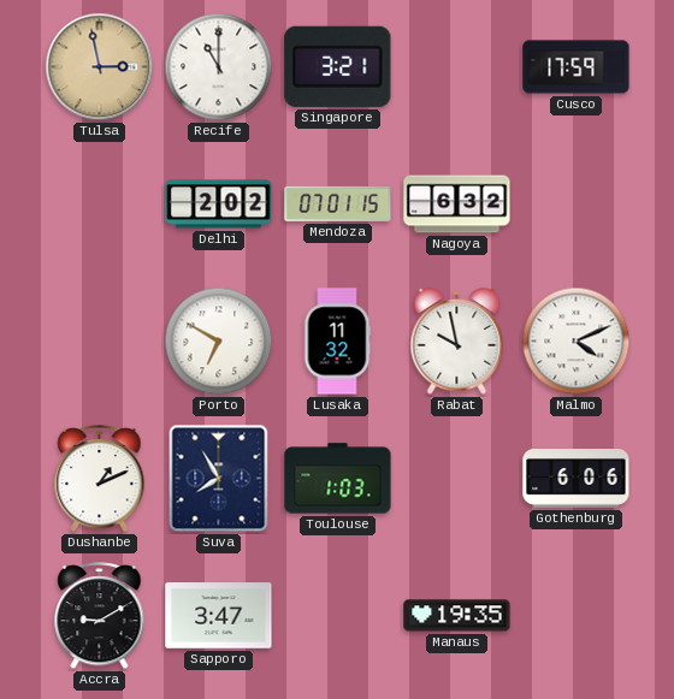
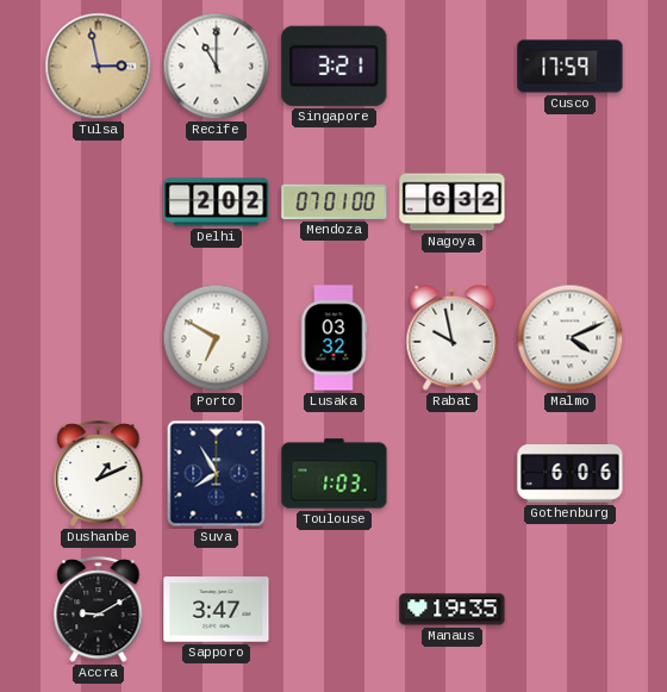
Mendoza: 07:01:15 -> 07:01:00
Lusaka: 11:32 -> 03:32
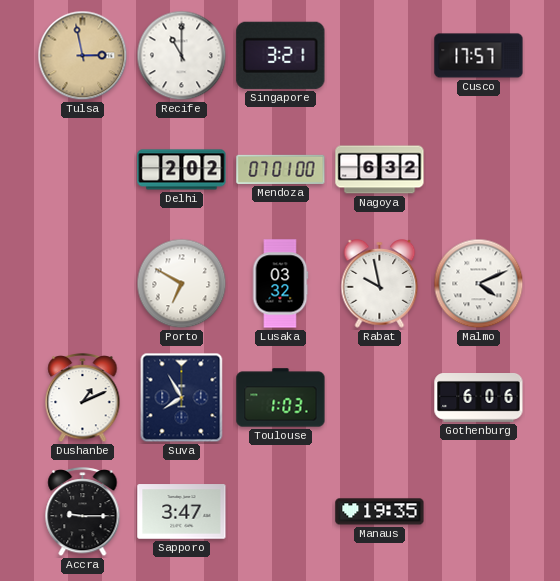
Cusco: 17:59 -> 17:57
Accra: 9:10 -> 9:15
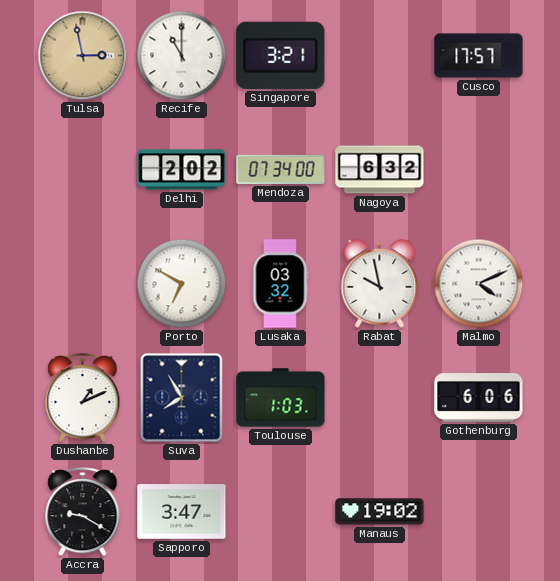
Mendoza: 07:01 -> 07:34
Accra: 9:15 -> 9:20
Manaus: 19:35 -> 19:02
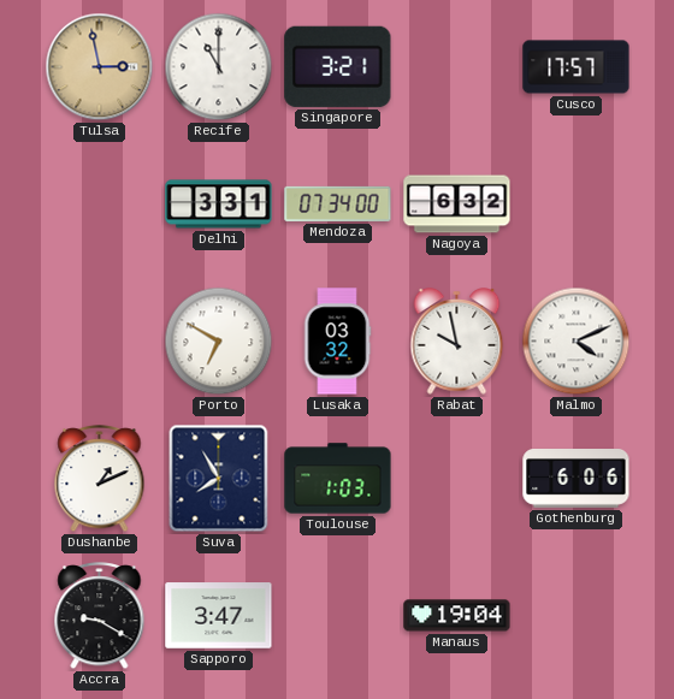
Delhi: 2:02 -> 3:31
Manaus: 19:02 -> 19:04
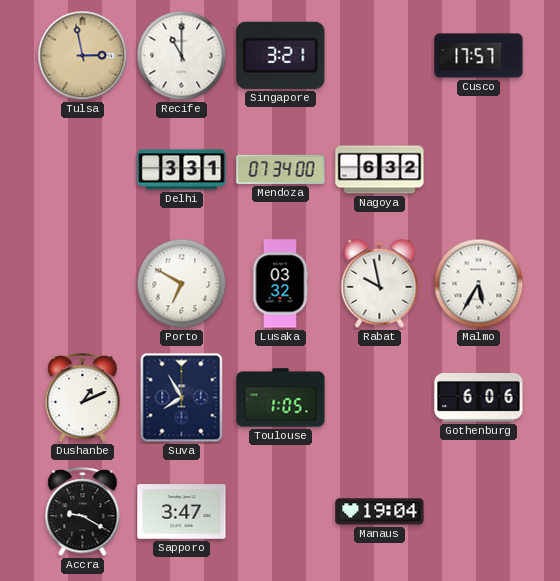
Malmo: 4:11 -> 5:35
Toulouse: 1:03 -> 1:05
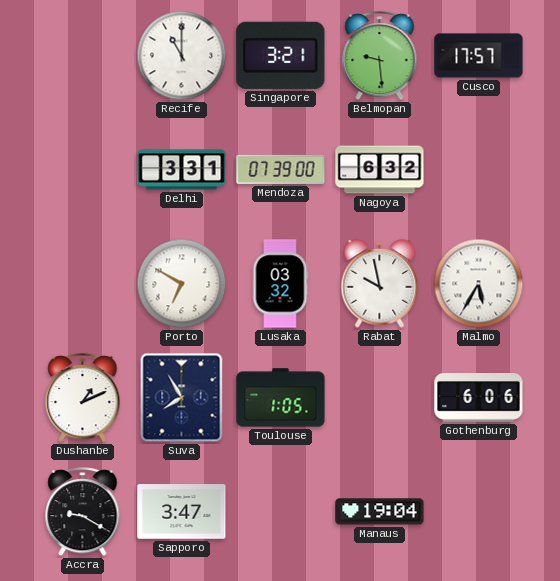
Tulsa: 2:58 -> none
Belmopan: none -> 9:29
Mendoza: 07:34 -> 07:39
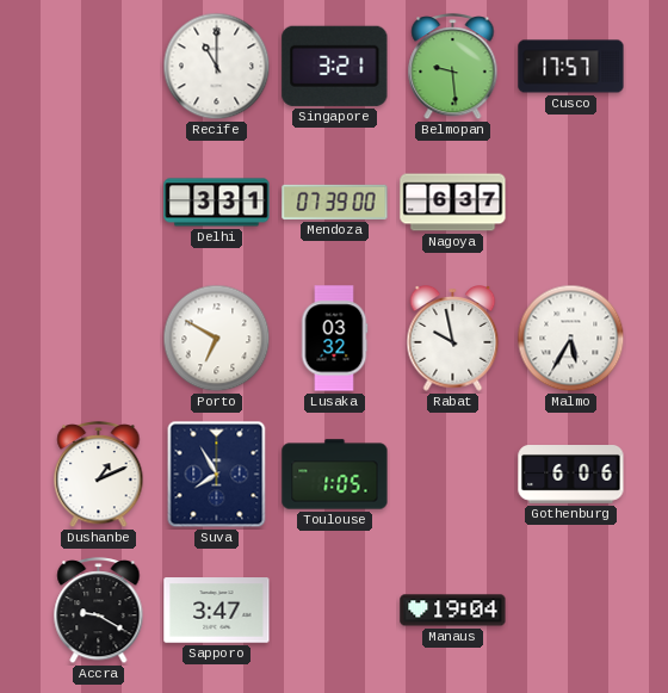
Nagoya: 6:32 -> 6:37
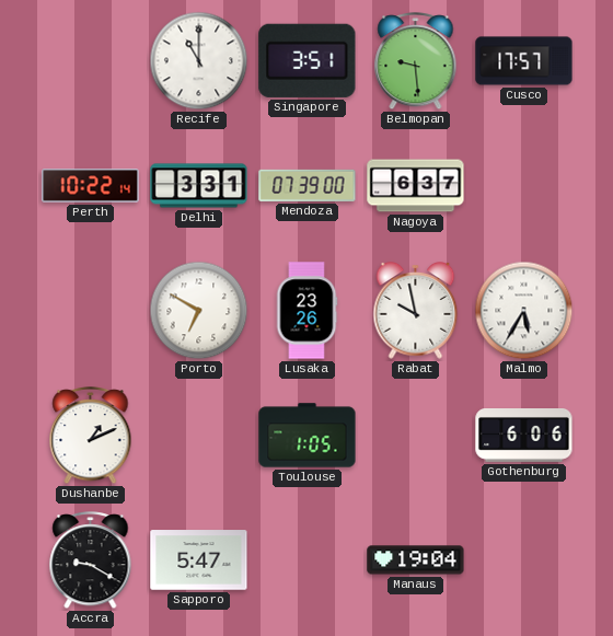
Singapore: 3:21 -> 3:51
Perth: none -> 10:22
Lusaka: 03:32 -> 23:26
Suva: 7:55 -> none
Sapporo: 3:47 -> 5:47
